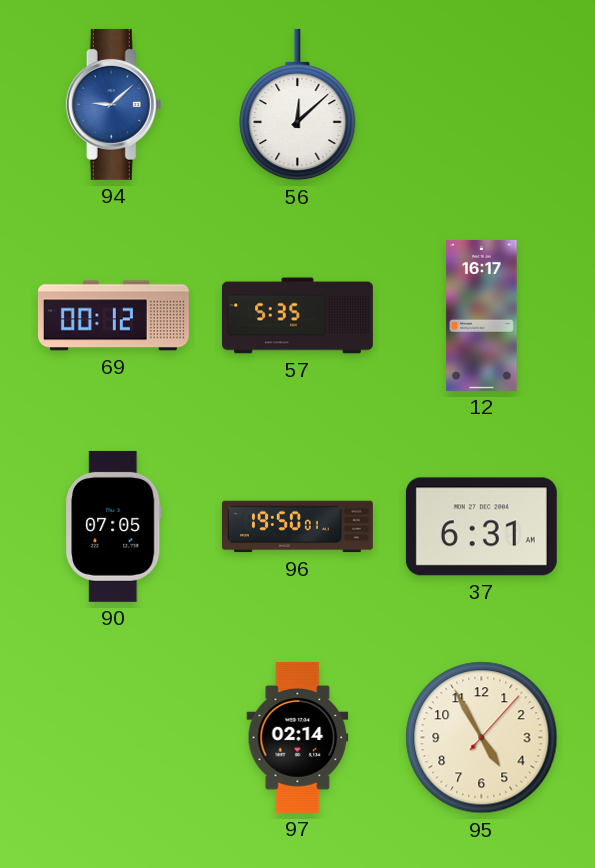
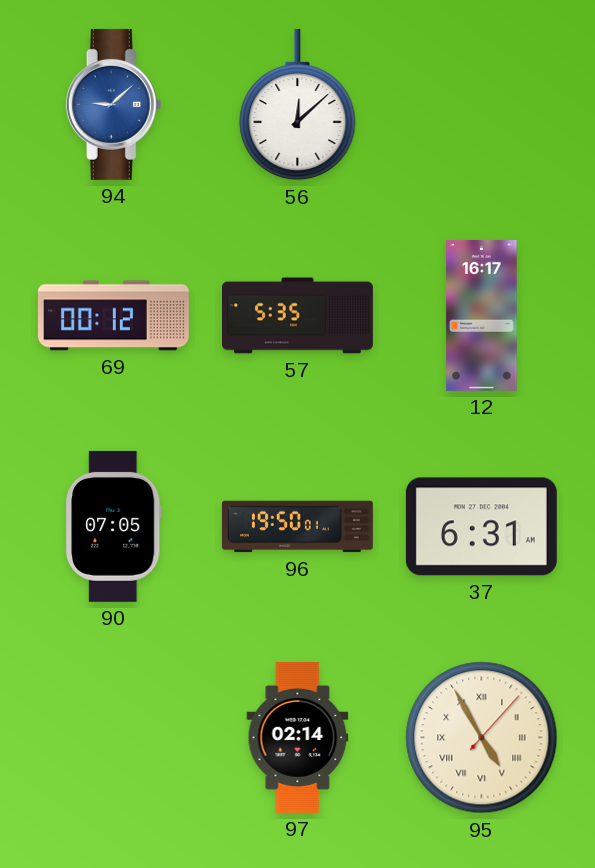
95 numerals: Arabic -> Roman
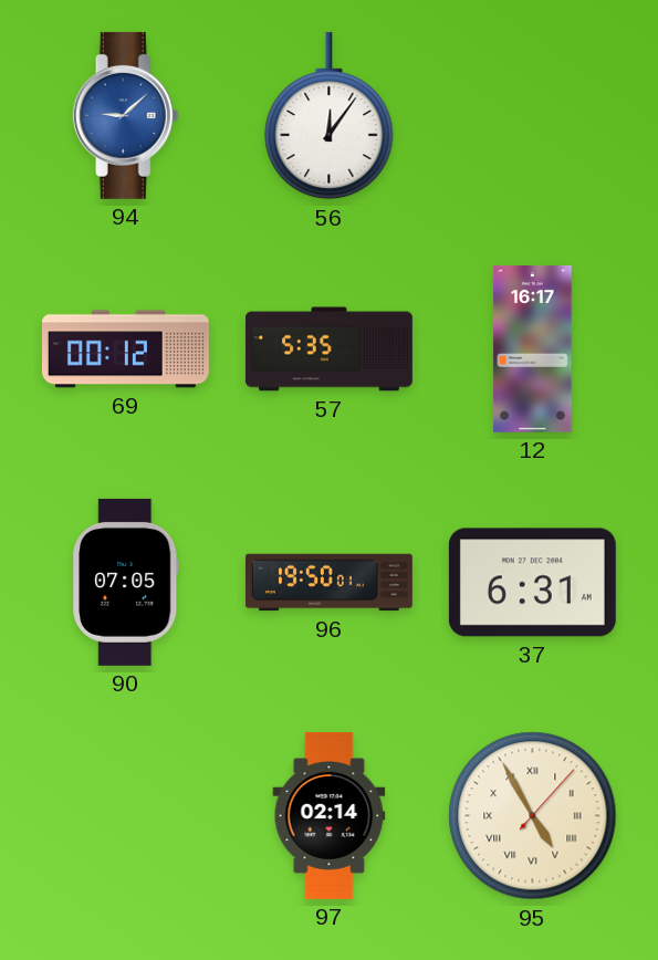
56: 12:08 -> 12:06
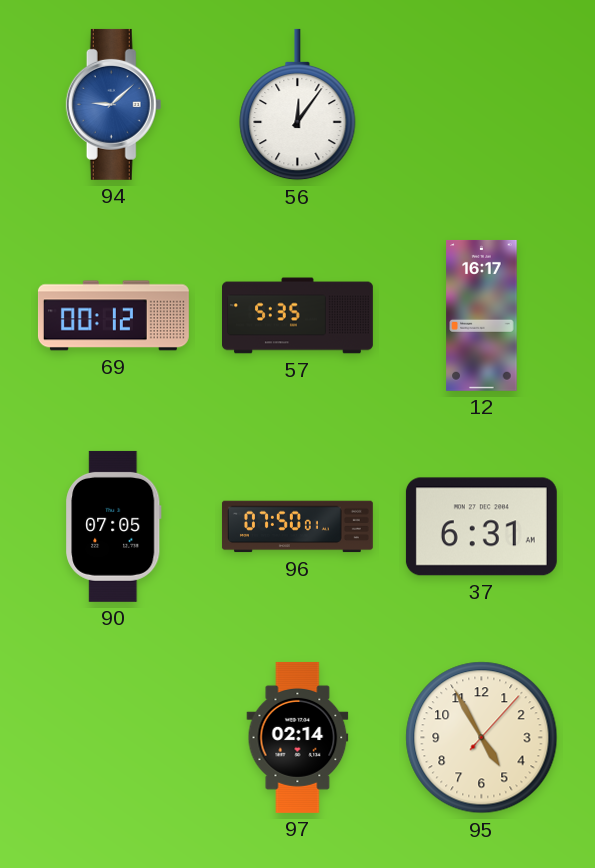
96: 19:50 -> 07:50
95 numerals: Roman -> Arabic
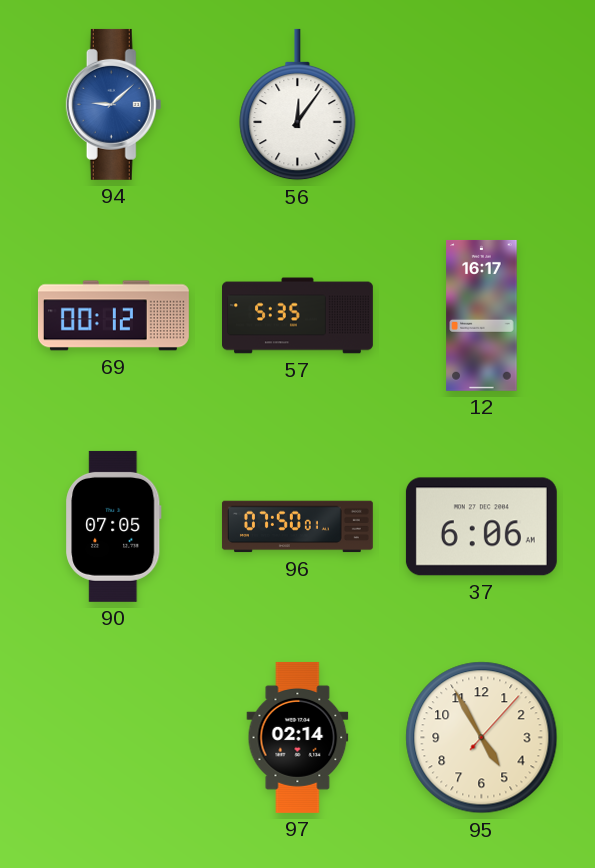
37: 6:31 -> 6:06
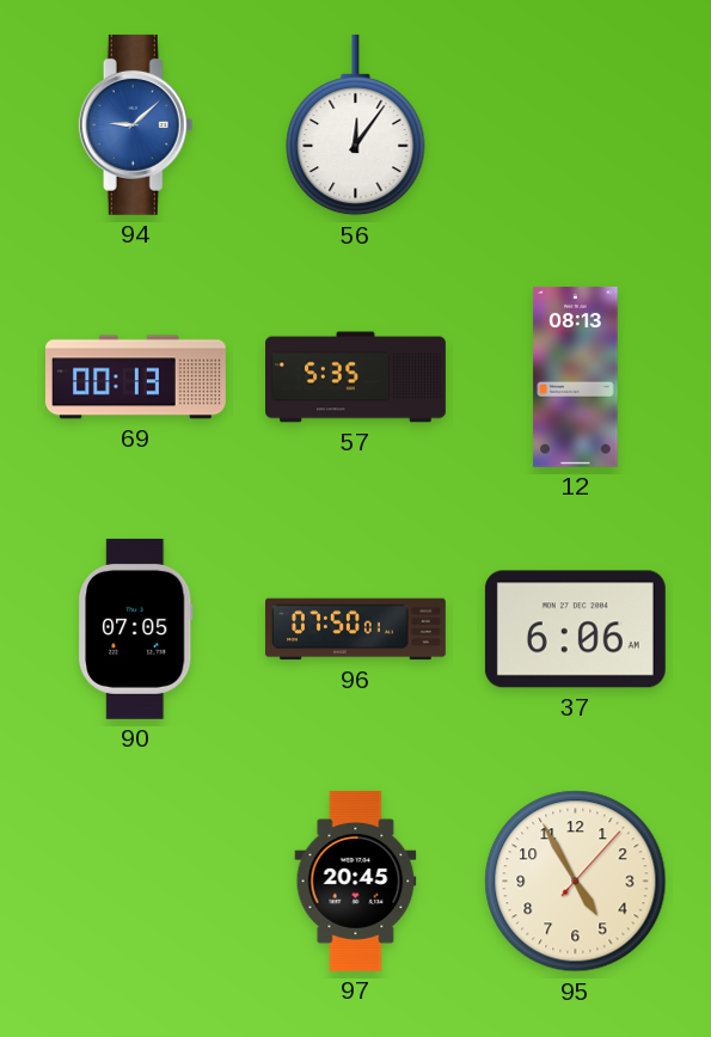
69: 00:12 -> 00:13
12: 16:17 -> 08:13
97: 02:14 -> 20:45
